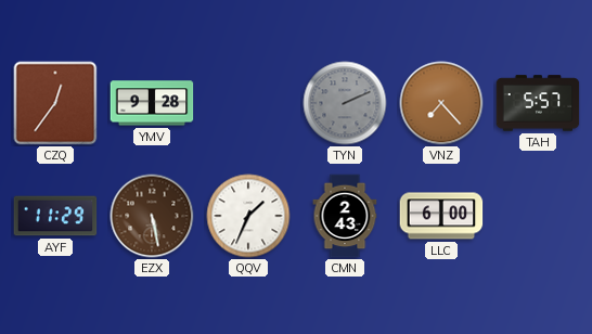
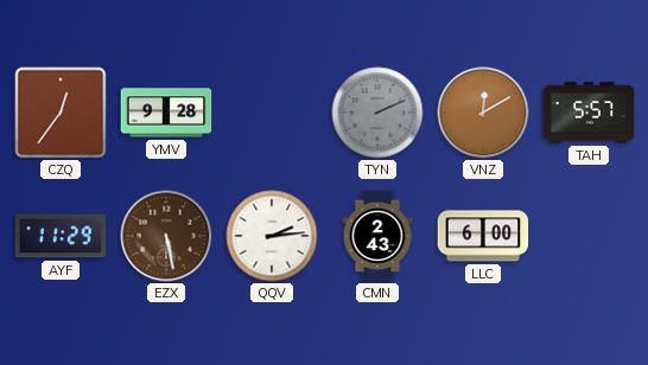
VNZ: 7:23 -> 12:10
QQV: 1:34 -> 2:14
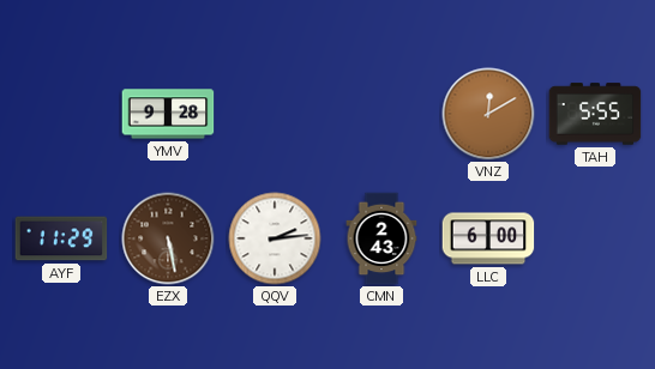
CZQ: 12:36 -> none
TYN: 2:11 -> none
TAH: 5:57 -> 5:55
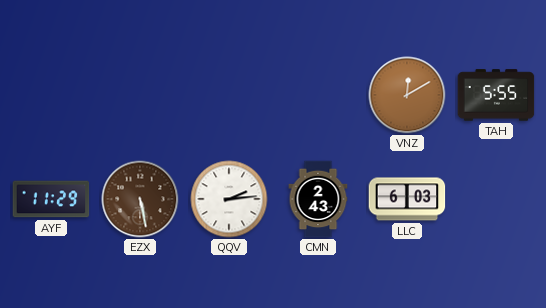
YMV: 9:28 -> none
LLC: 6:00 -> 6:03
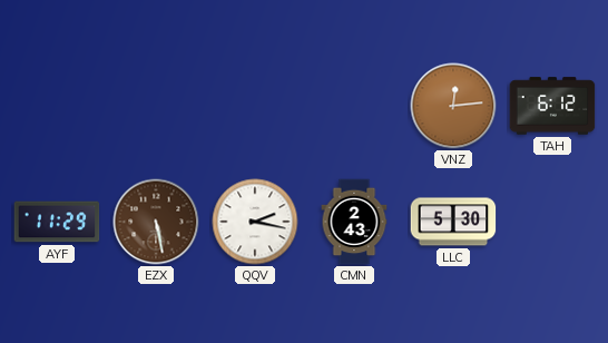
VNZ: 12:10 -> 12:14
TAH: 5:55 -> 6:12
QQV: 2:14 -> 2:17
LLC: 6:03 -> 5:30
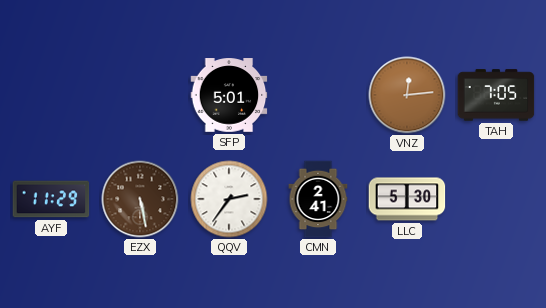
SFP: none -> 5:01
TAH: 6:12 -> 7:05
QQV: 2:17 -> 2:36
CMN: 2:43 -> 2:41
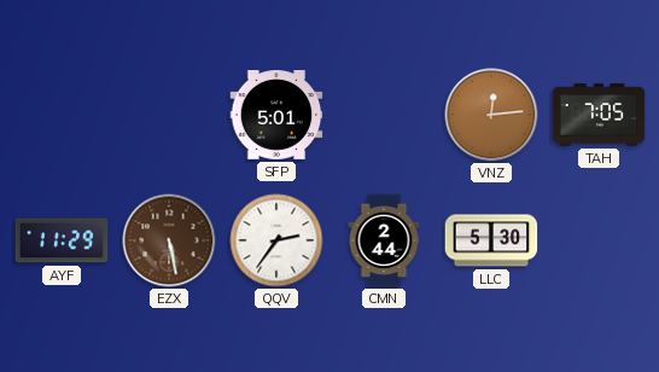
CMN: 2:41 -> 2:44
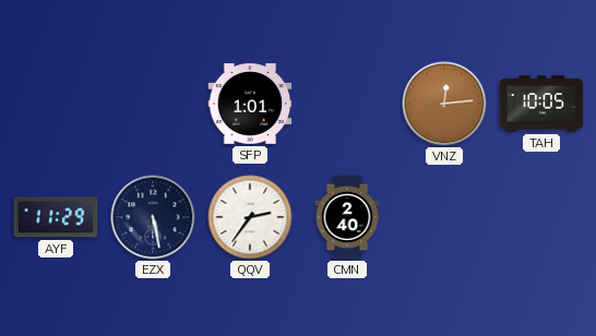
SFP: 5:01 -> 1:01
TAH: 7:05 -> 10:05
EZX dial: brown -> navy
CMN: 2:44 -> 2:40
LLC: 5:30 -> none
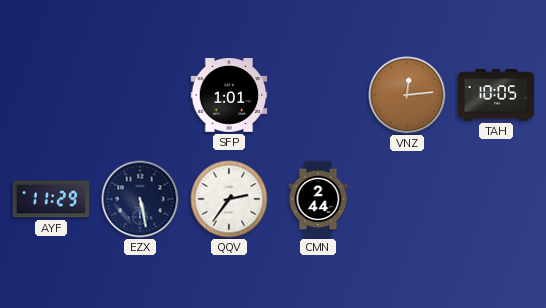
CMN: 2:40 -> 2:44
